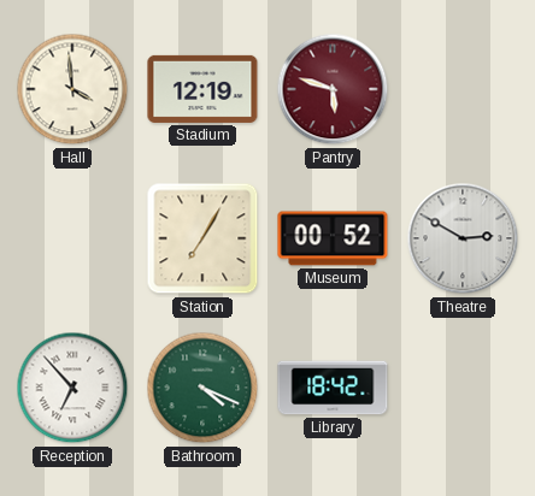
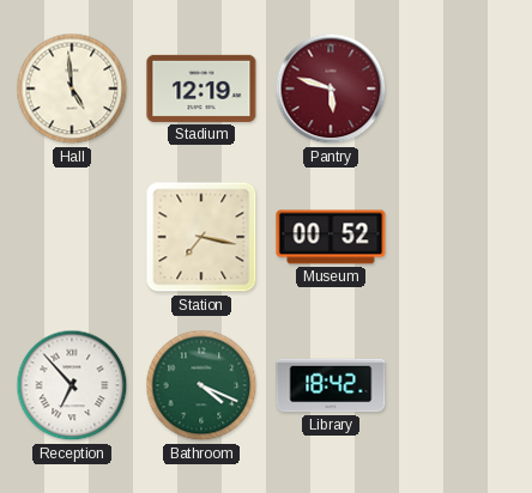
Hall: 3:59 -> 4:59
Station: 7:05 -> 7:17
Theatre: 2:50 -> none
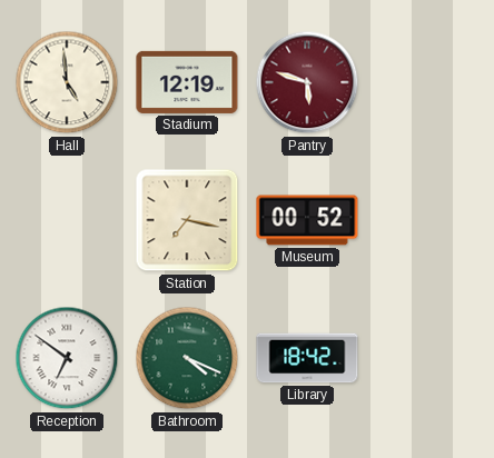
Reception: 6:53 -> 6:51
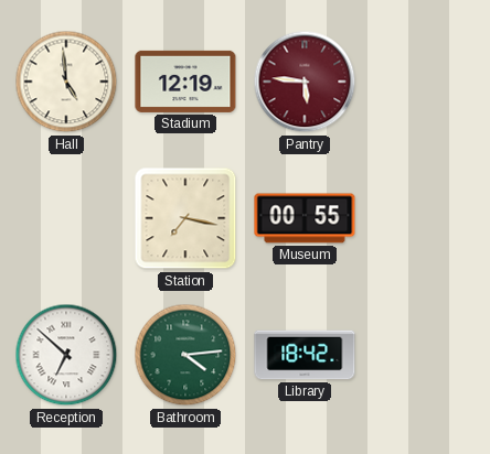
Pantry: 5:48 -> 5:46
Museum: 00:52 -> 00:55
Reception: 6:51 -> 6:52
Bathroom: 4:19 -> 4:14
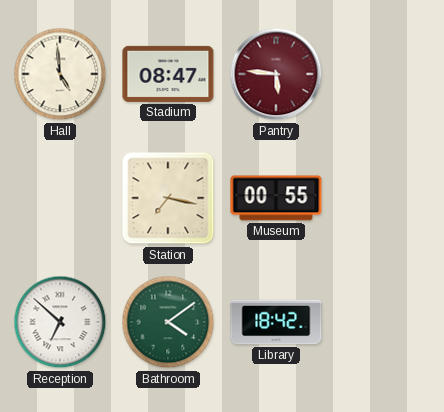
Stadium: 12:19 -> 08:47
Bathroom: 4:14 -> 4:09
